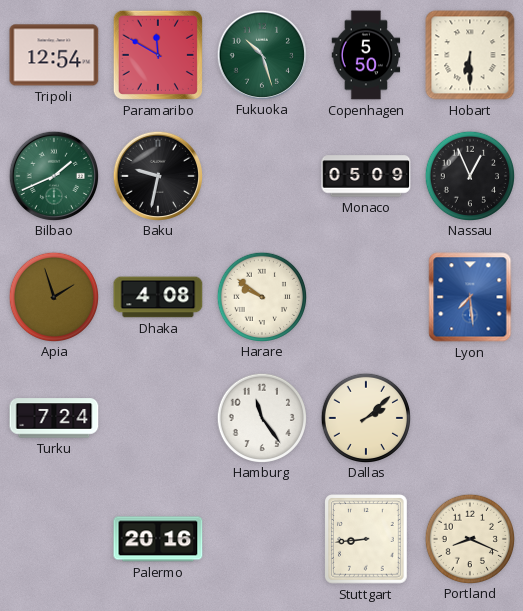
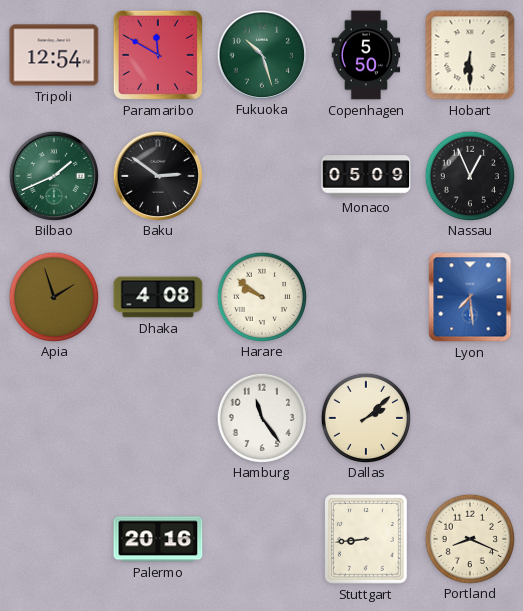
Baku: 9:32 -> 2:51
Turku: 7:24 -> none
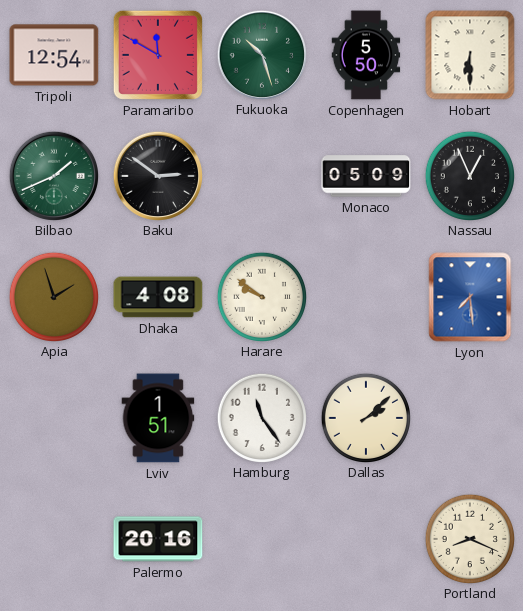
Lviv: none -> 1:51
Stuttgart: 8:44 -> none
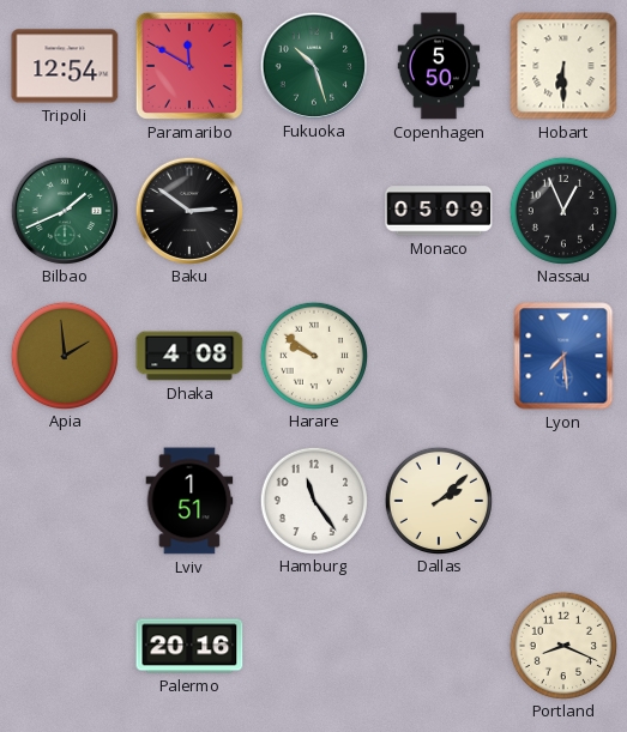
Apia: 1:57 -> 1:59
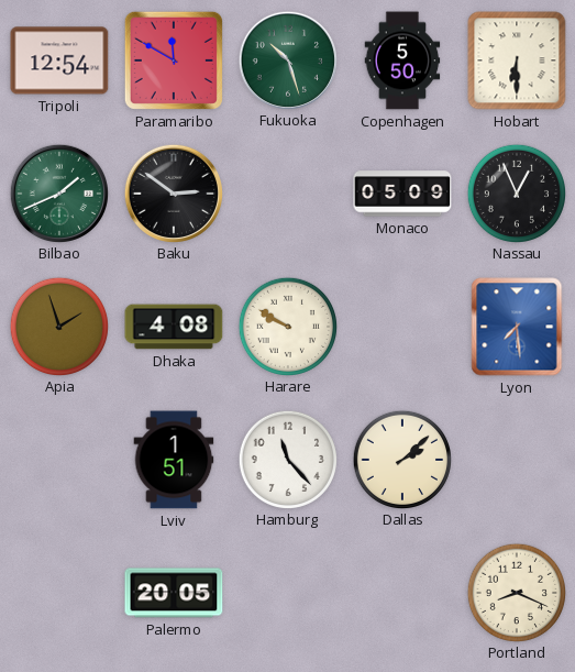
Apia: 1:59 -> 1:57
Harare: 9:51 -> 9:50
Hamburg: 11:24 -> 11:23
Palermo: 20:16 -> 20:05
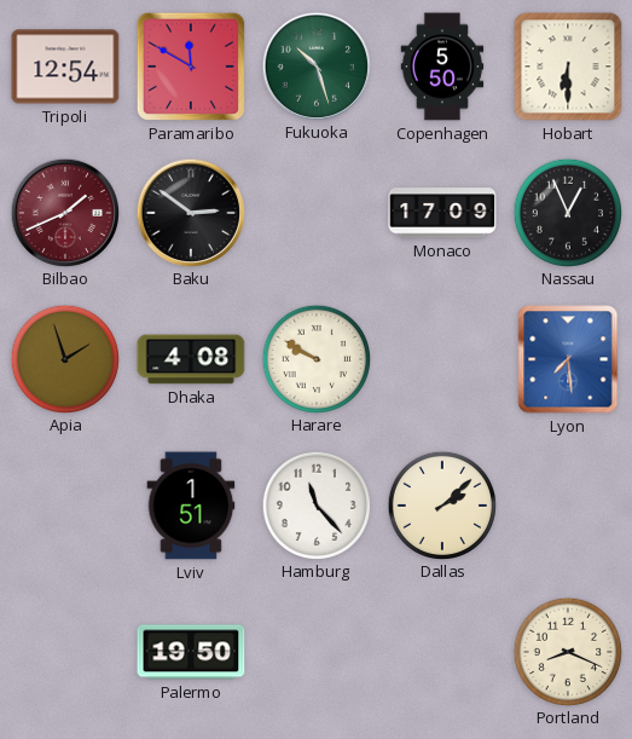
Bilbao dial: green -> burgundy
Monaco: 05:09 -> 17:09
Palermo: 20:05 -> 19:50
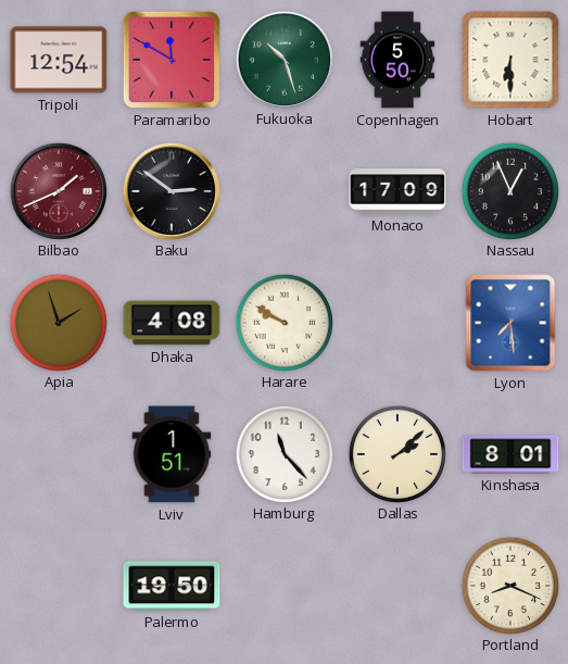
Kinshasa: none -> 8:01
